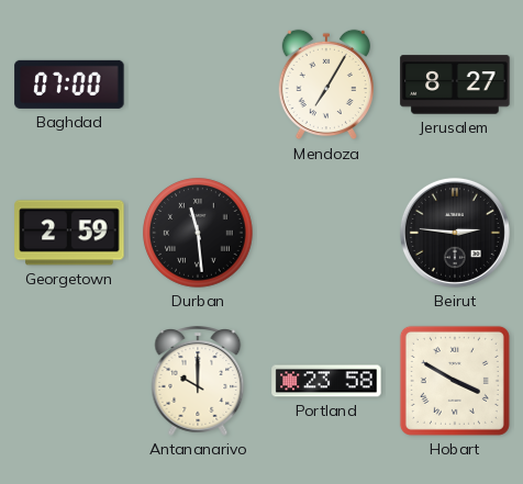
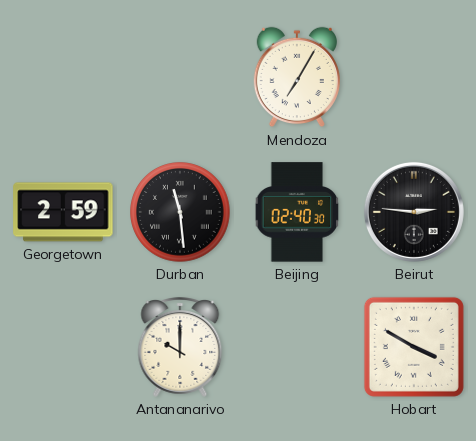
Baghdad: 07:00 -> none
Jerusalem: 8:27 -> none
Beijing: none -> 02:40
Portland: 23:58 -> none
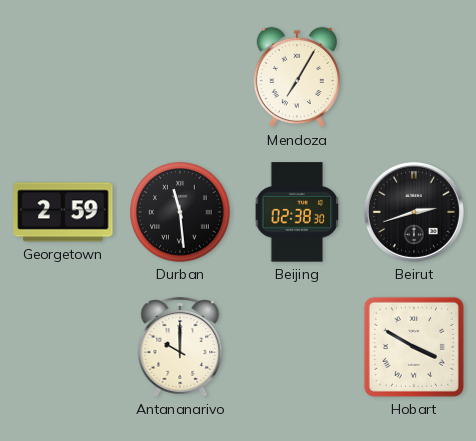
Beijing: 02:40 -> 02:38
Beirut: 2:46 -> 2:42
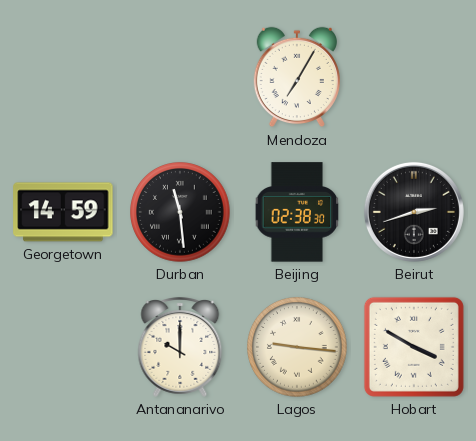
Georgetown: 2:59 -> 14:59
Lagos: none -> 9:16
